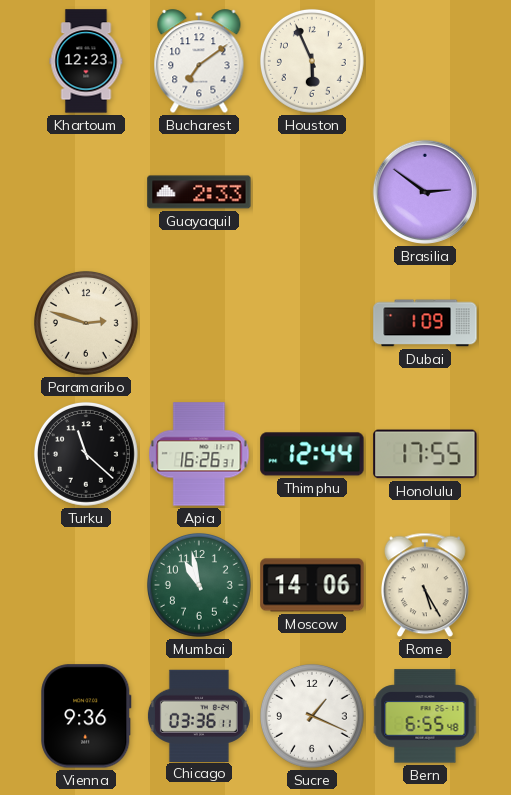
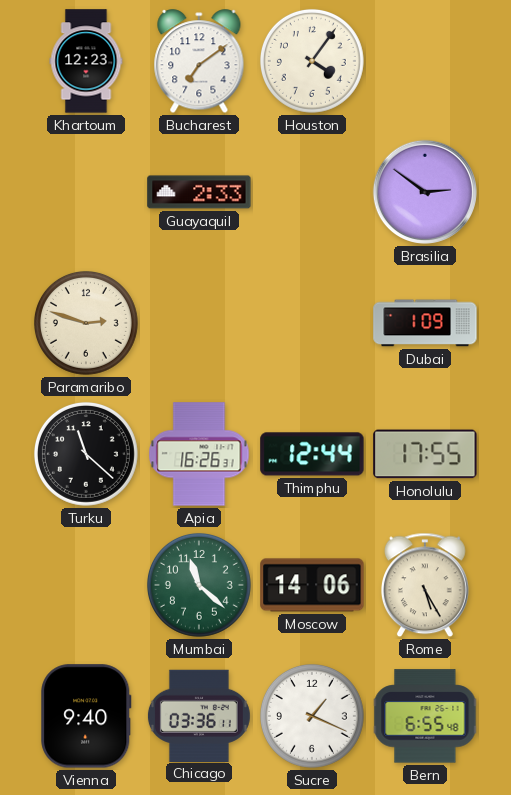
Houston: 5:56 -> 4:06
Mumbai: 10:58 -> 11:22
Vienna: 9:36 -> 9:40
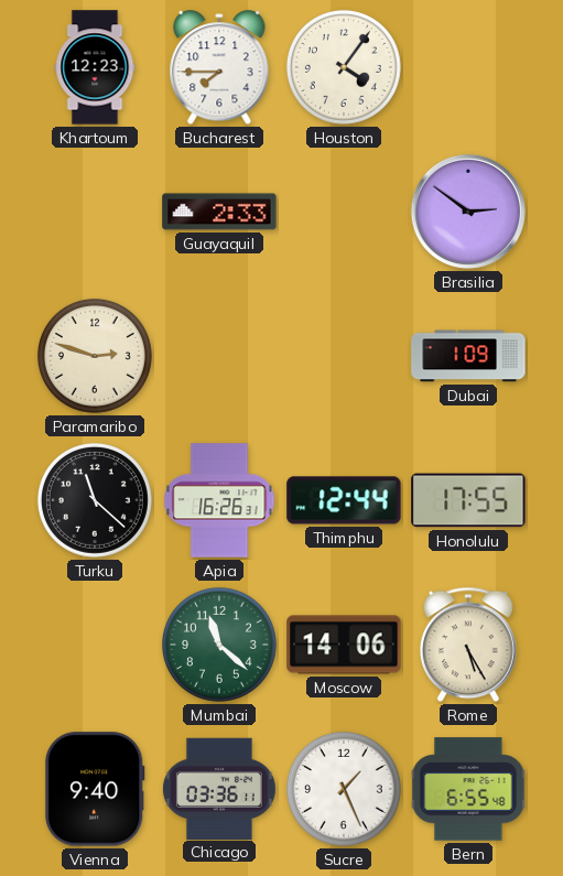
Bucharest: 7:09 -> 7:45
Sucre: 1:19 -> 1:26
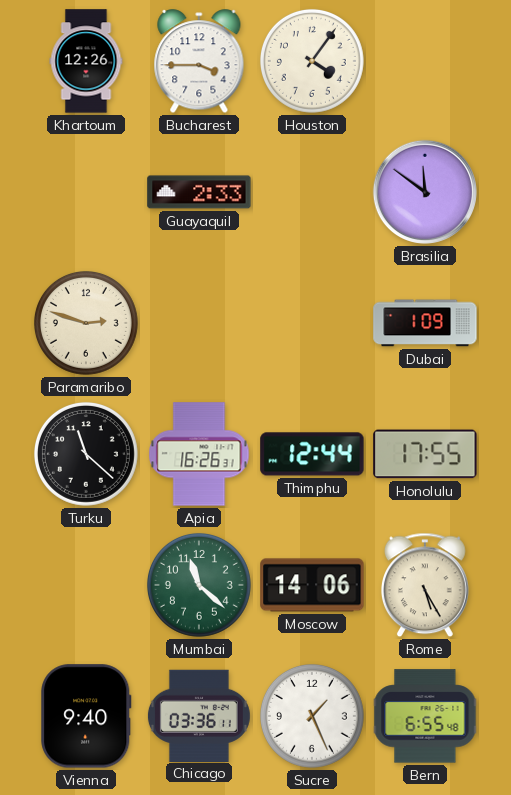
Khartoum: 12:23 -> 12:26
Bucharest: 7:45 -> 3:45
Brasilia: 2:51 -> 11:51
